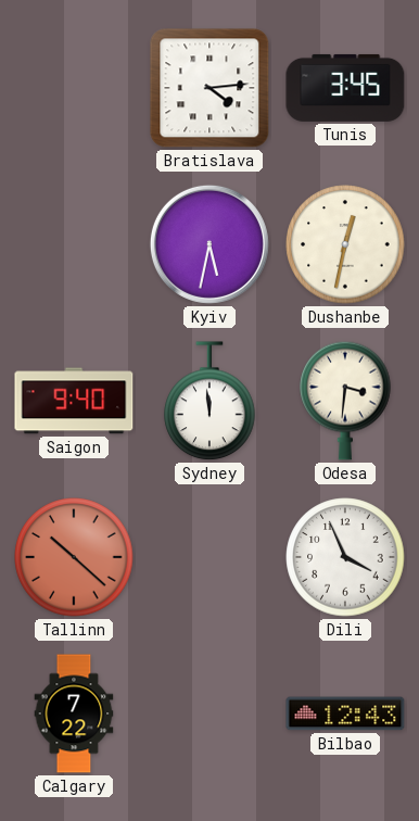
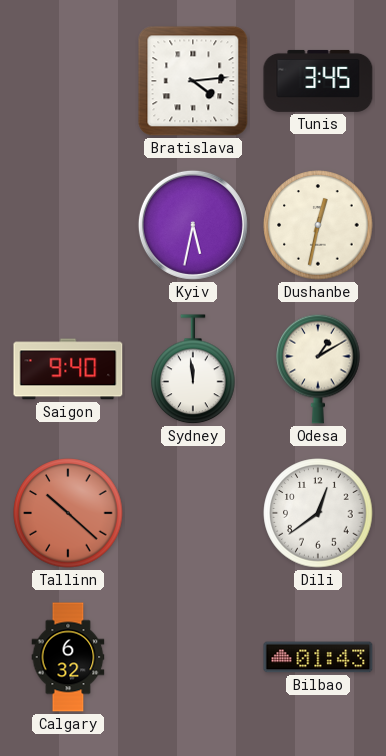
Odesa: 3:31 -> 1:10
Dili: 3:56 -> 12:39
Calgary: 7:22 -> 6:32
Bilbao: 12:43 -> 01:43
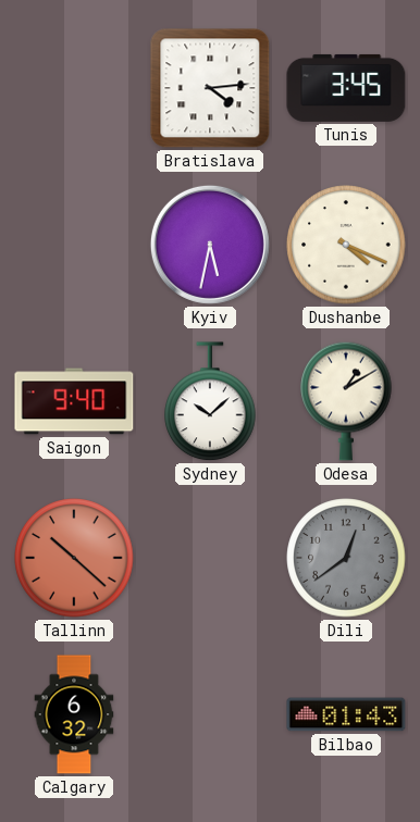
Dushanbe: 12:32 -> 4:19
Sydney: 11:59 -> 10:08
Dili dial: white -> grey
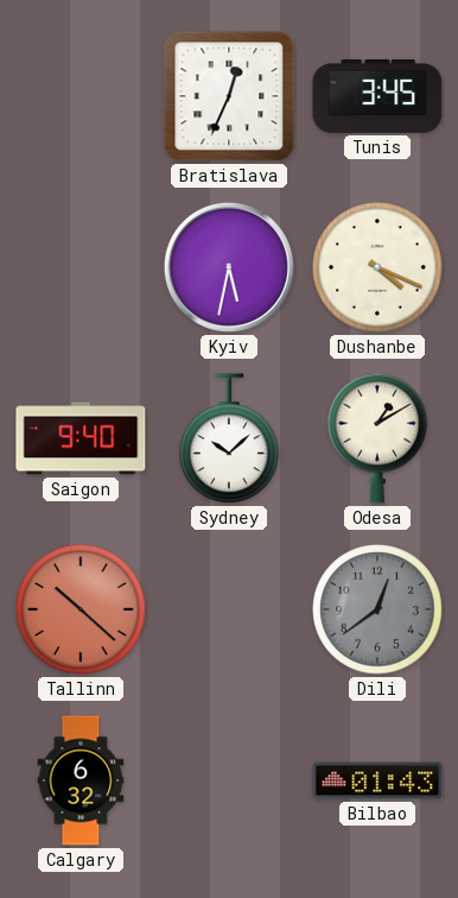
Bratislava: 4:14 -> 12:34
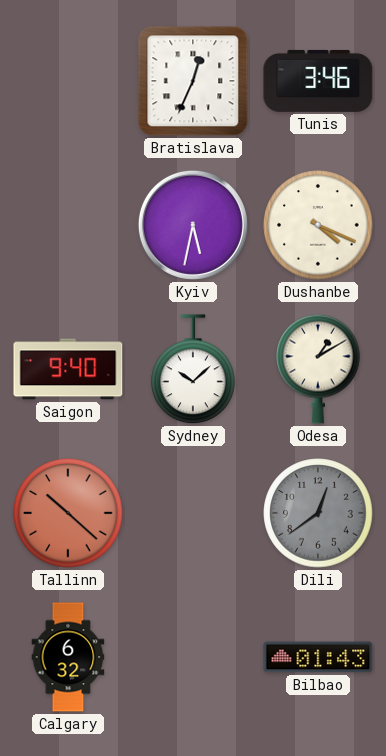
Tunis: 3:45 -> 3:46
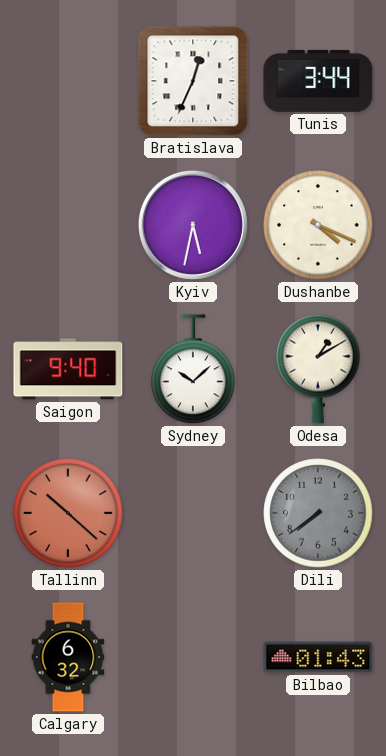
Tunis: 3:46 -> 3:44
Dili: 12:39 -> 7:39
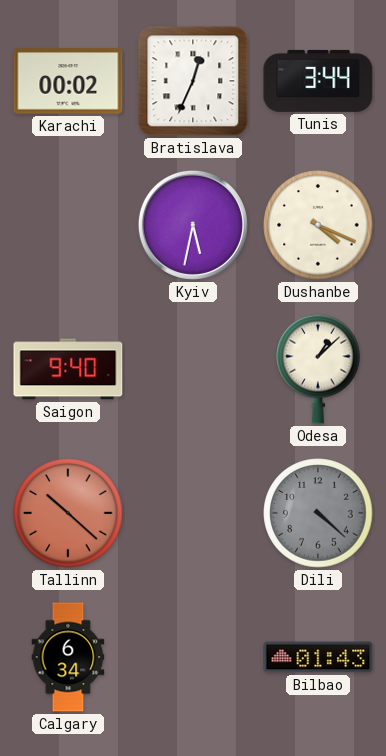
Karachi: none -> 00:02
Sydney: 10:08 -> none
Odesa: 1:10 -> 1:08
Dili: 7:39 -> 4:22
Calgary: 6:32 -> 6:34
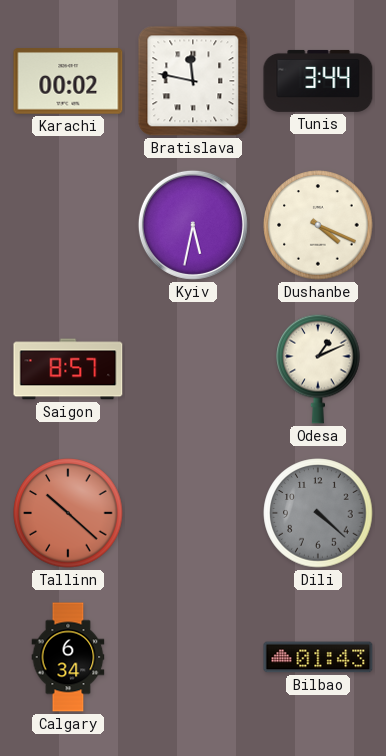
Bratislava: 12:34 -> 11:47
Saigon: 9:40 -> 8:57
Odesa: 1:08 -> 1:11
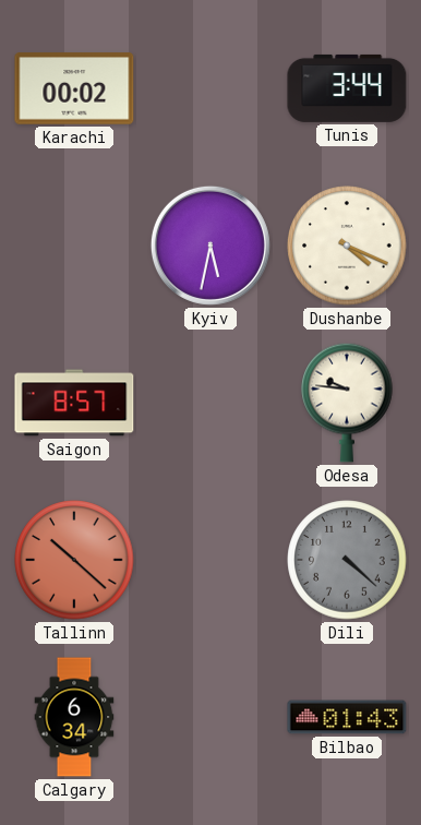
Bratislava: 11:47 -> none
Odesa: 1:11 -> 9:46
